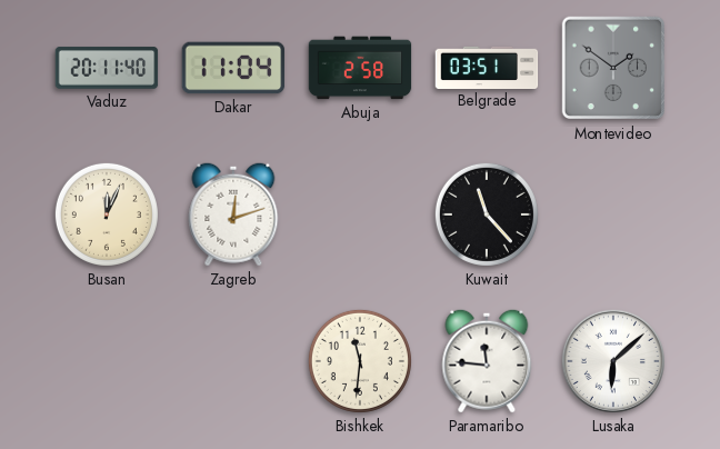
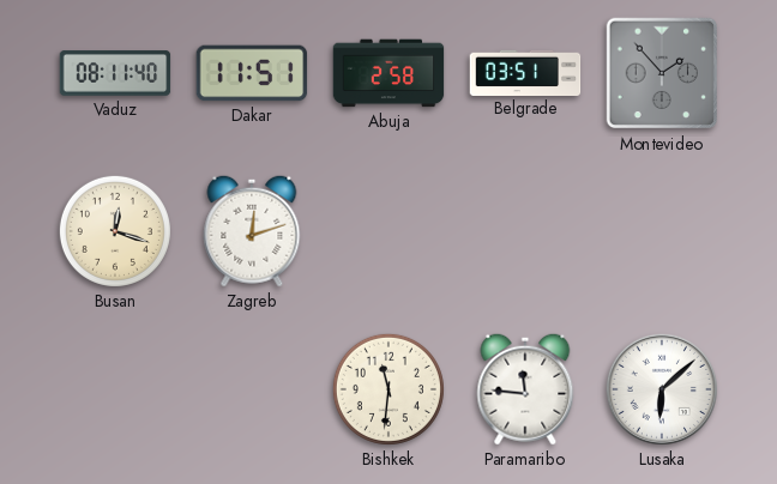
Vaduz: 20:11 -> 08:11
Dakar: 11:04 -> 11:51
Montevideo: 1:51 -> 1:53
Busan: 12:04 -> 12:18
Kuwait: 11:23 -> none
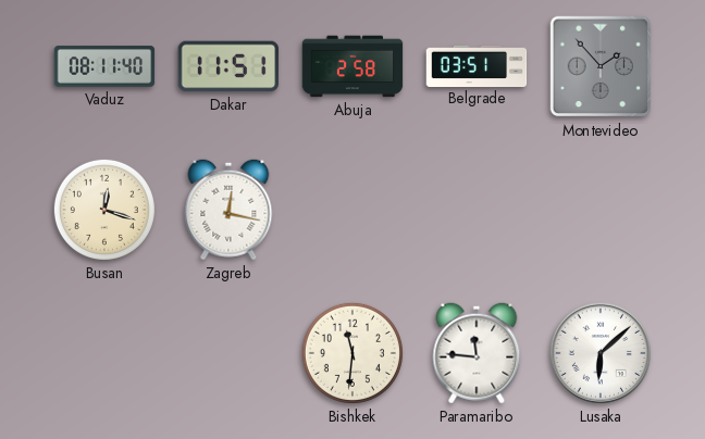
Zagreb: 12:12 -> 12:17
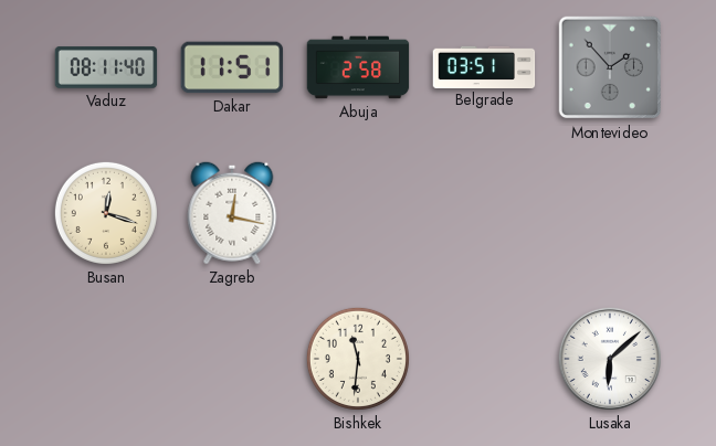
Paramaribo: 11:46 -> none
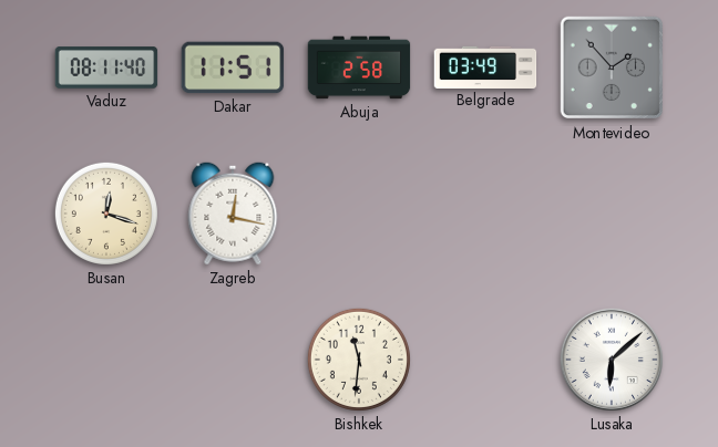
Belgrade: 03:51 -> 03:49
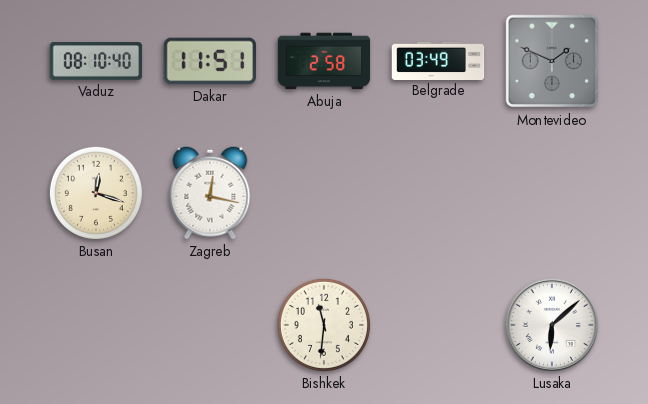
Vaduz: 08:11 -> 08:10
Montevideo: 1:53 -> 1:49
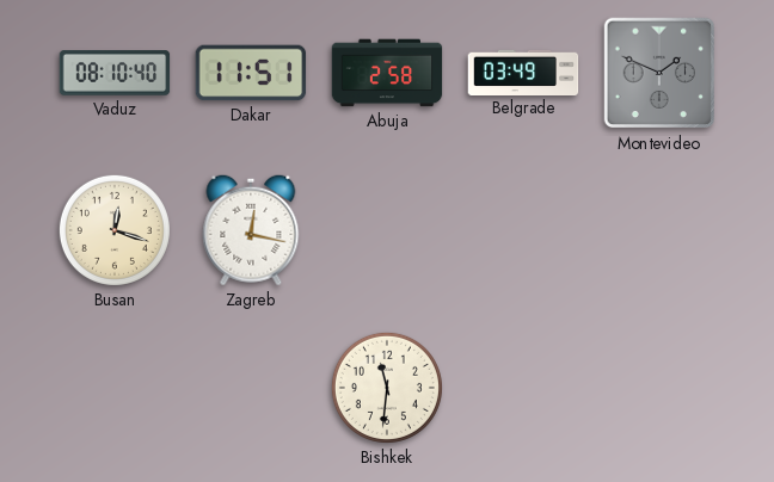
Lusaka: 6:08 -> none
